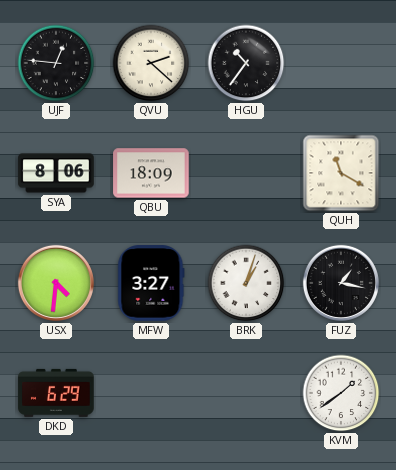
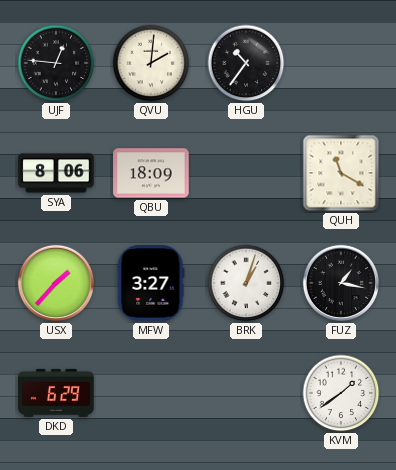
QVU: 2:22 -> 2:01
USX: 4:31 -> 1:37
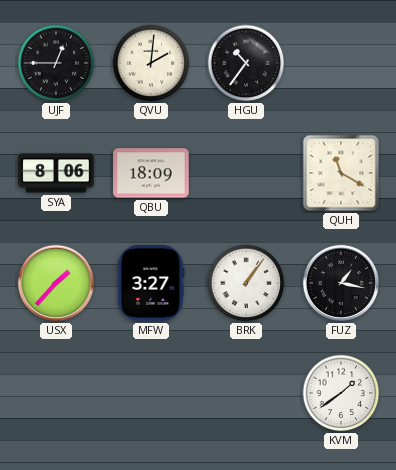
UJF: 12:46 -> 12:45
BRK: 1:03 -> 1:06
DKD: 6:29 -> none
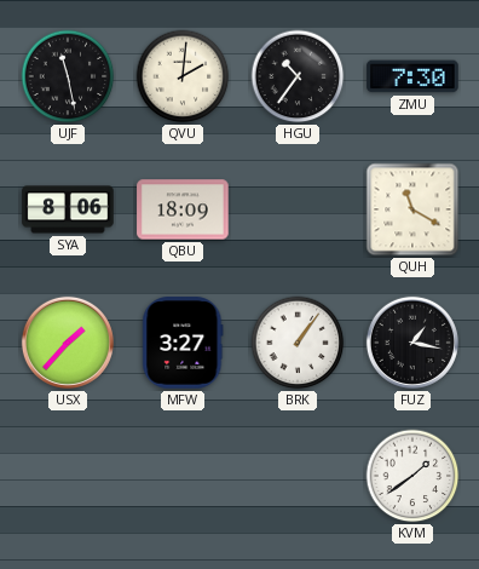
UJF: 12:45 -> 11:28
ZMU: none -> 7:30
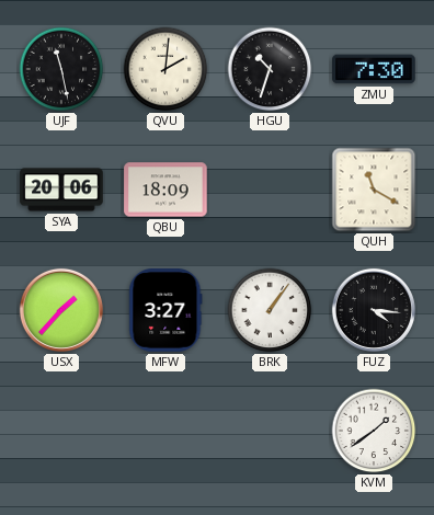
HGU: 10:36 -> 10:33
SYA: 8:06 -> 20:06
FUZ: 1:17 -> 4:16
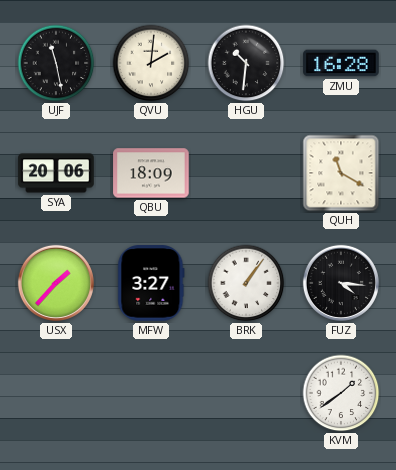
HGU: 10:33 -> 10:31
ZMU: 7:30 -> 16:28
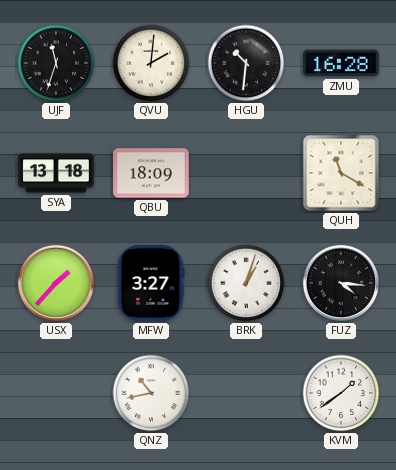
UJF: 11:28 -> 11:33
SYA: 20:06 -> 13:18
BRK: 1:06 -> 1:03
QNZ: none -> 10:43
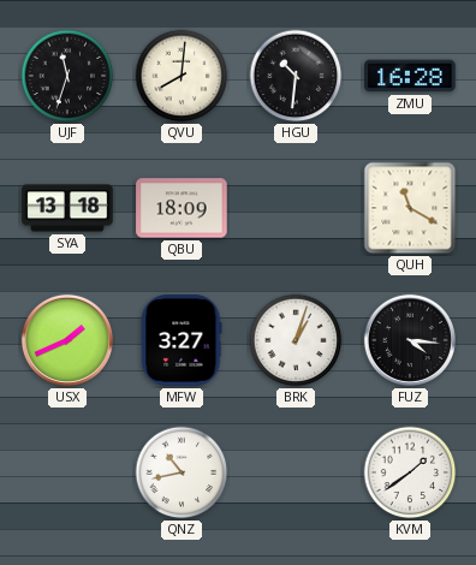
QVU: 2:01 -> 8:01
USX: 1:37 -> 1:41
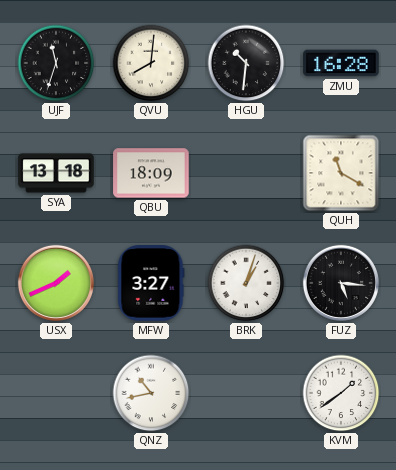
FUZ: 4:16 -> 5:16
